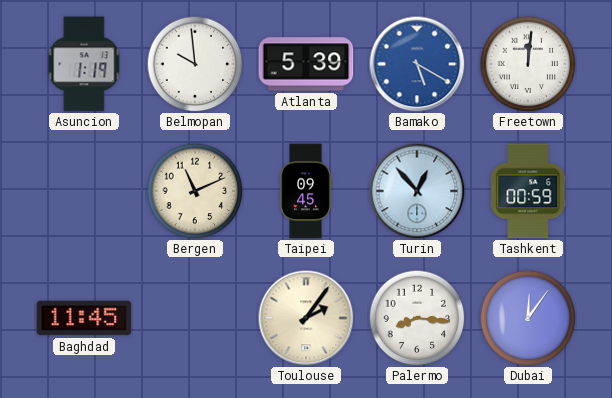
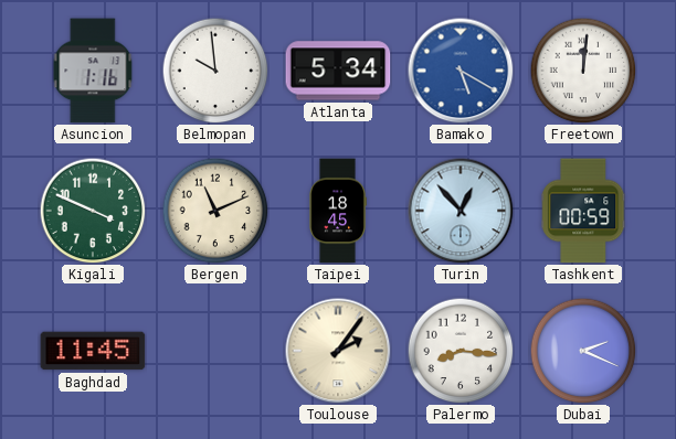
Asuncion: 1:19 -> 1:16
Atlanta: 5:39 -> 5:34
Kigali: none -> 3:49
Taipei: 09:45 -> 18:45
Dubai: 12:06 -> 2:19
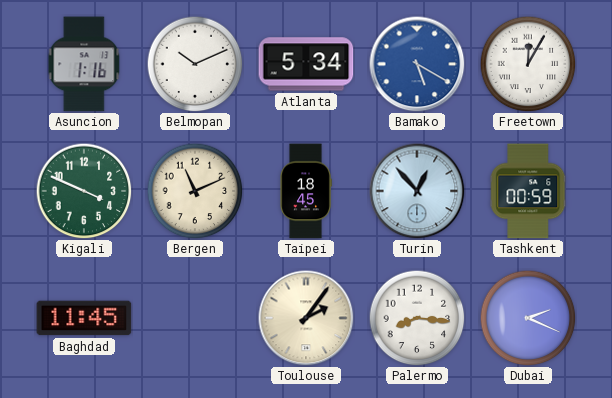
Belmopan: 9:59 -> 10:11
Freetown: 12:01 -> 12:05
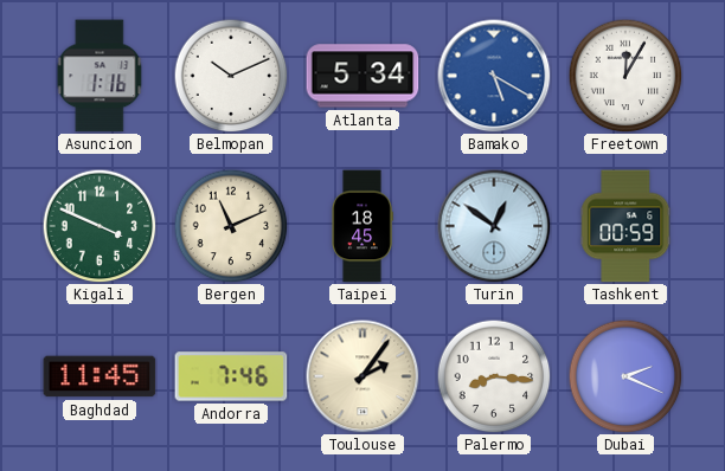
Turin: 12:53 -> 12:51
Andorra: none -> 7:46
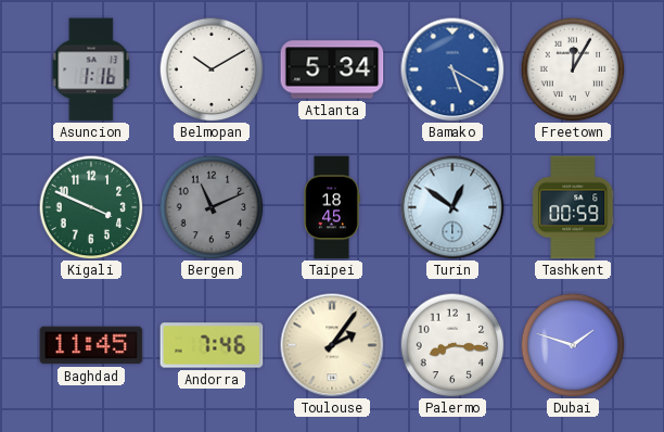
Belmopan: 10:11 -> 10:10
Bergen dial: cream -> grey
Dubai: 2:19 -> 1:48
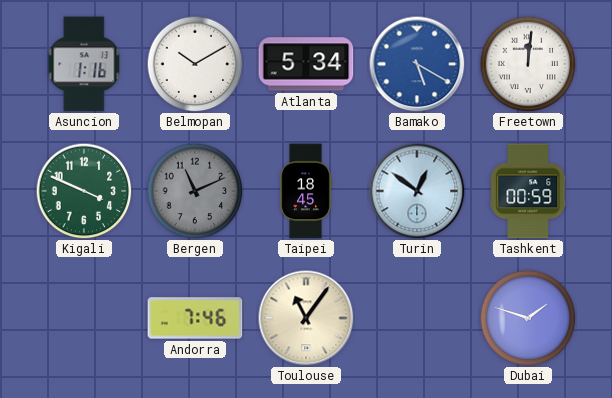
Freetown: 12:05 -> 12:01
Baghdad: 11:45 -> none
Toulouse: 2:06 -> 11:06
Palermo: 8:16 -> none
